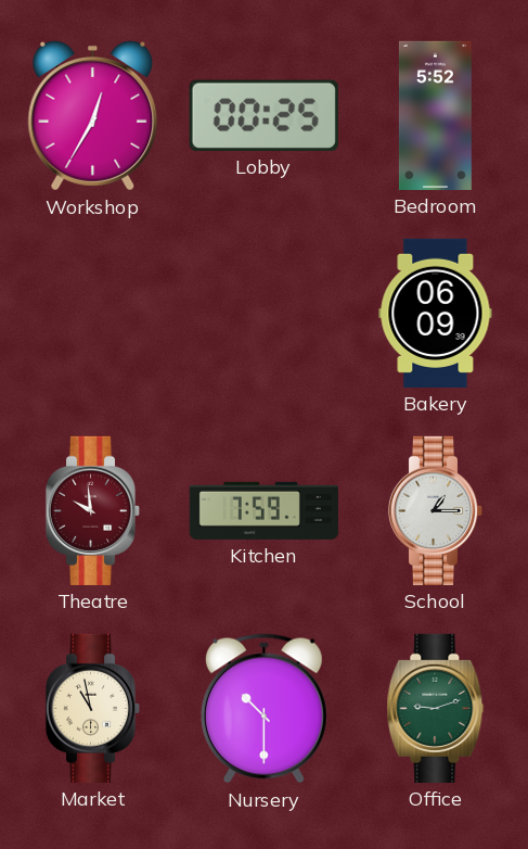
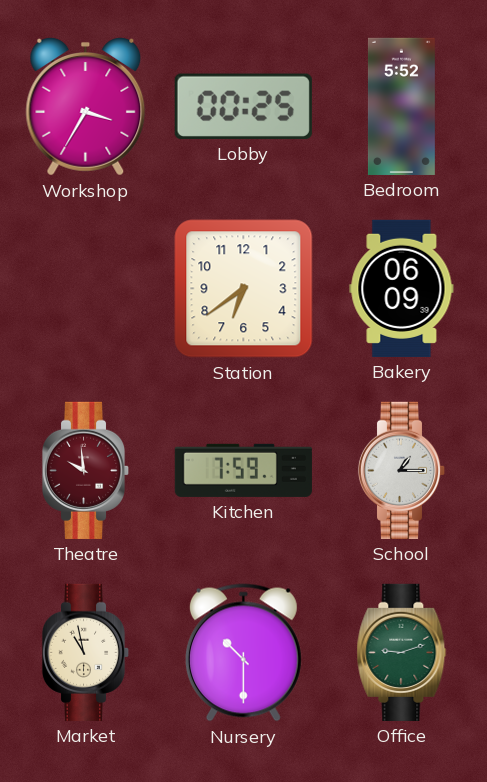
Workshop: 12:35 -> 3:35
Station: none -> 6:39
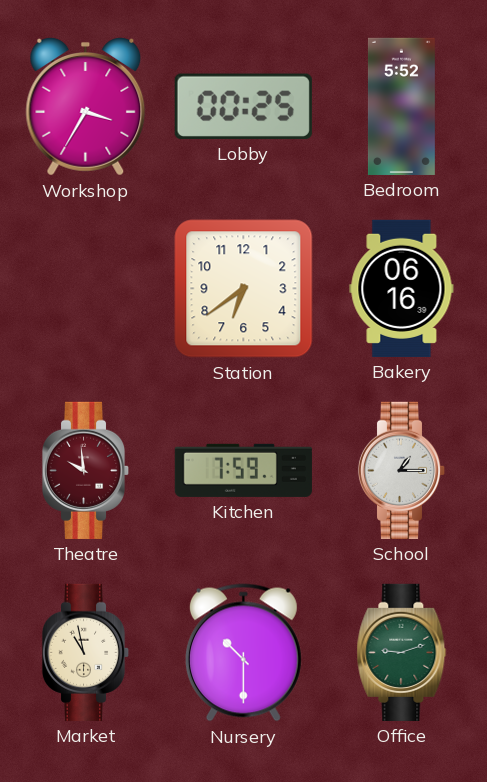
Bakery: 06:09 -> 06:16
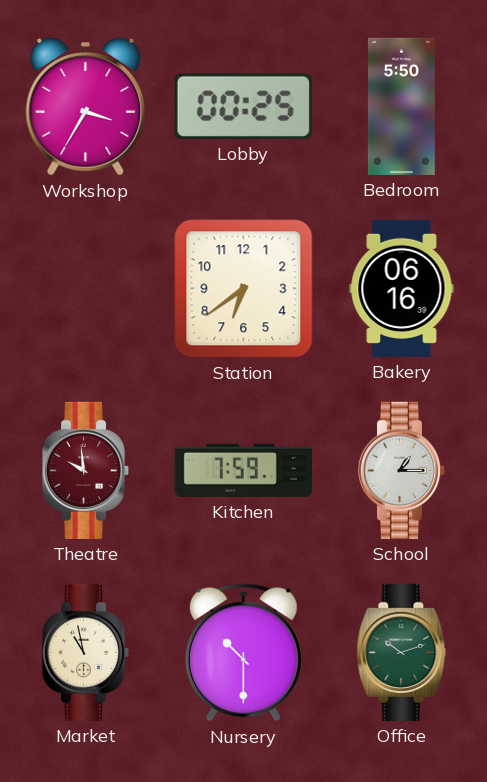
Bedroom: 5:52 -> 5:50
Office: 9:12 -> 10:12
